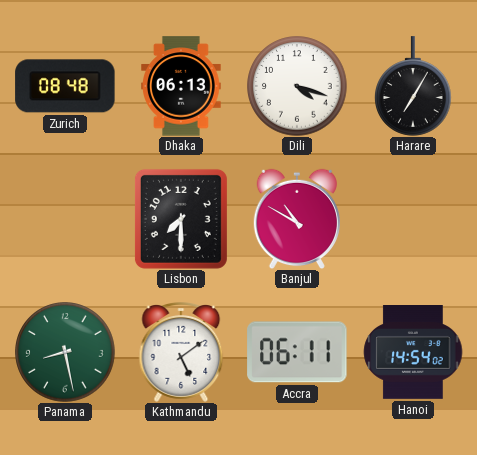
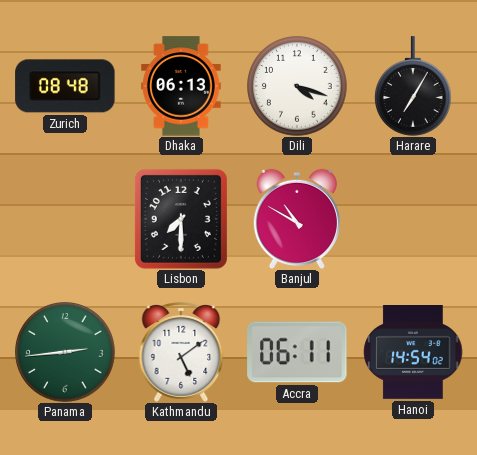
Panama: 8:28 -> 2:44
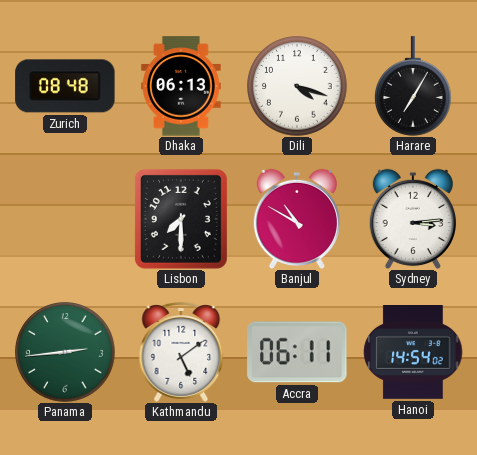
Sydney: none -> 3:14
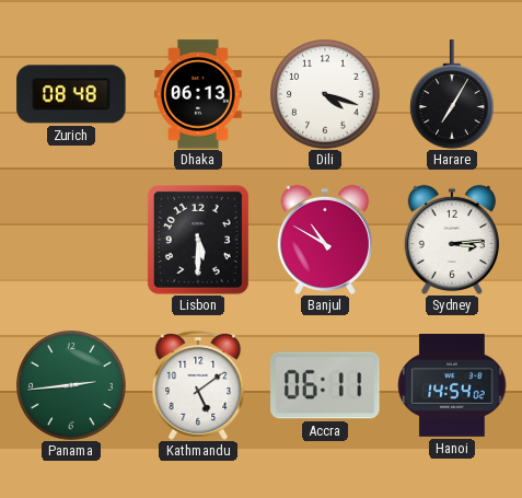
Lisbon: 7:30 -> 5:30
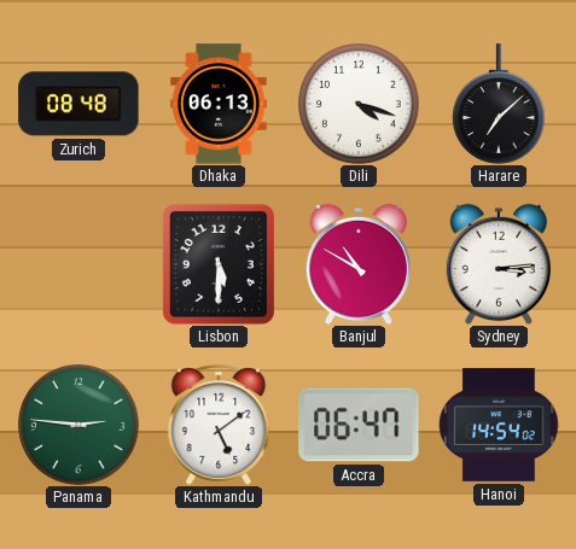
Harare: 7:05 -> 7:08
Panama: 2:44 -> 2:46
Accra: 06:11 -> 06:47
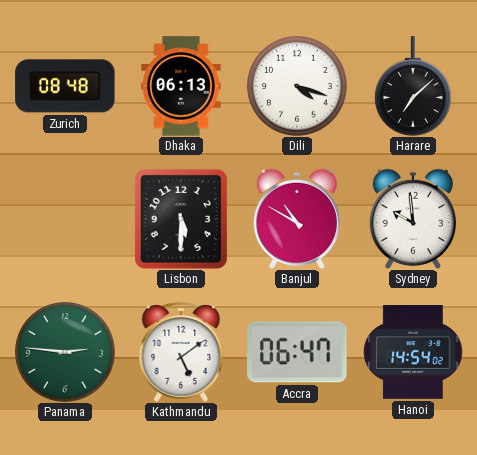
Sydney: 3:14 -> 9:59
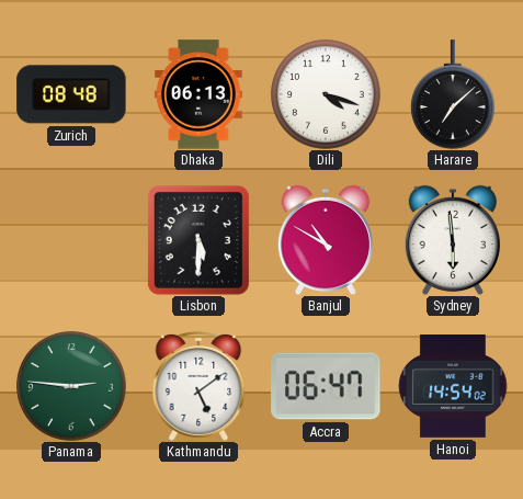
Sydney: 9:59 -> 5:59
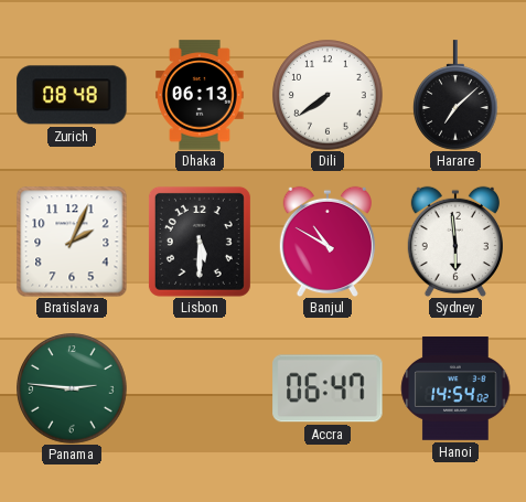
Dili: 4:18 -> 7:39
Bratislava: none -> 2:04
Kathmandu: 5:09 -> none
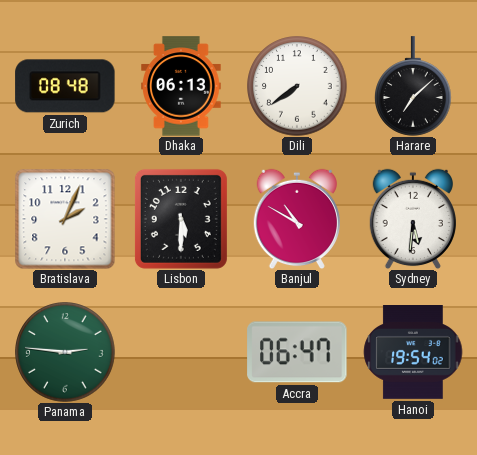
Sydney: 5:59 -> 5:31
Hanoi: 14:54 -> 19:54
